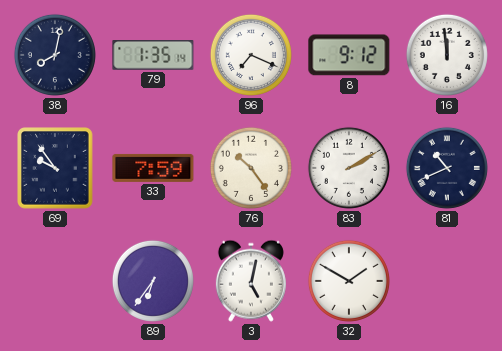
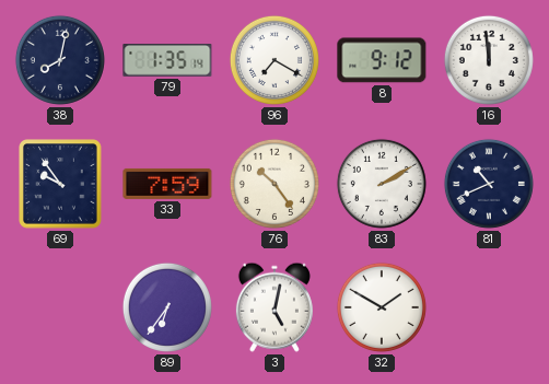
96: 7:19 -> 7:20
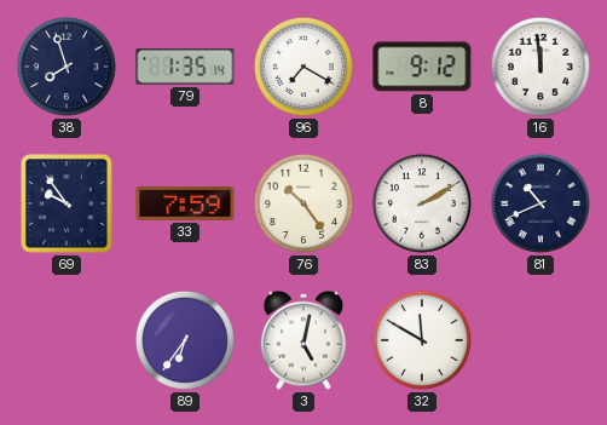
38: 8:02 -> 7:57
32: 1:50 -> 11:50
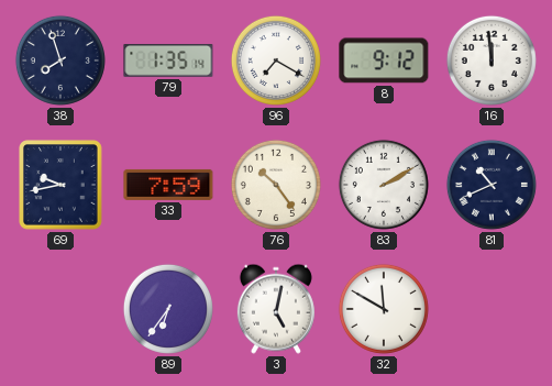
69: 9:54 -> 9:43
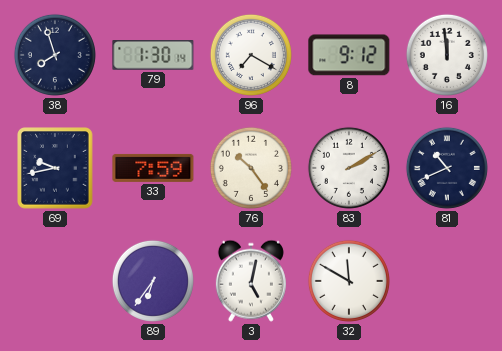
79: 1:35 -> 1:30
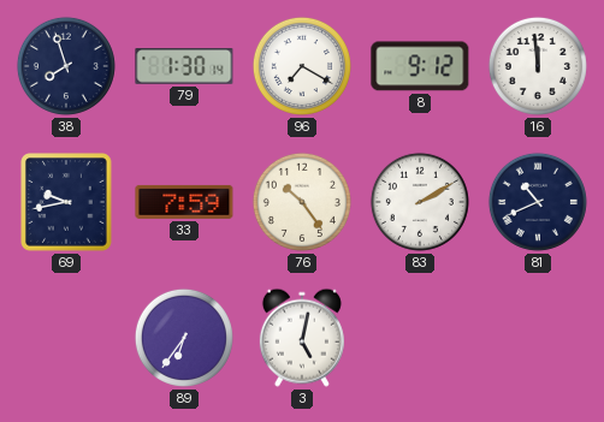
32: 11:50 -> none
